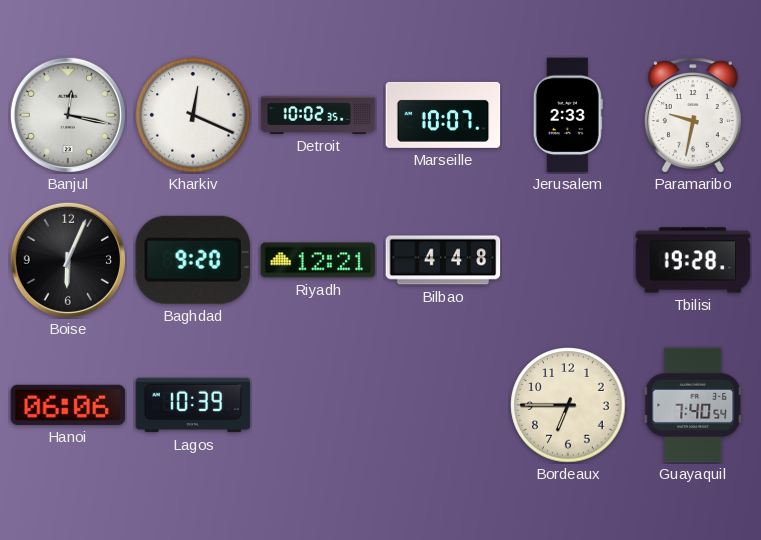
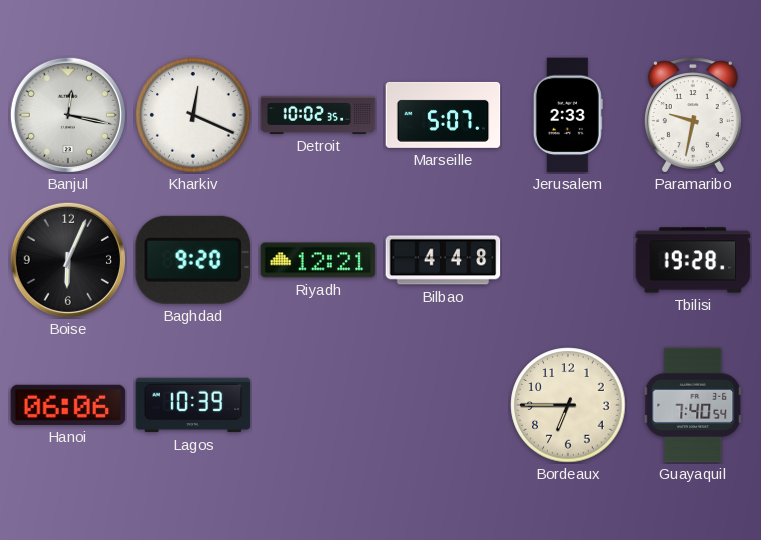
Marseille: 10:07 -> 5:07
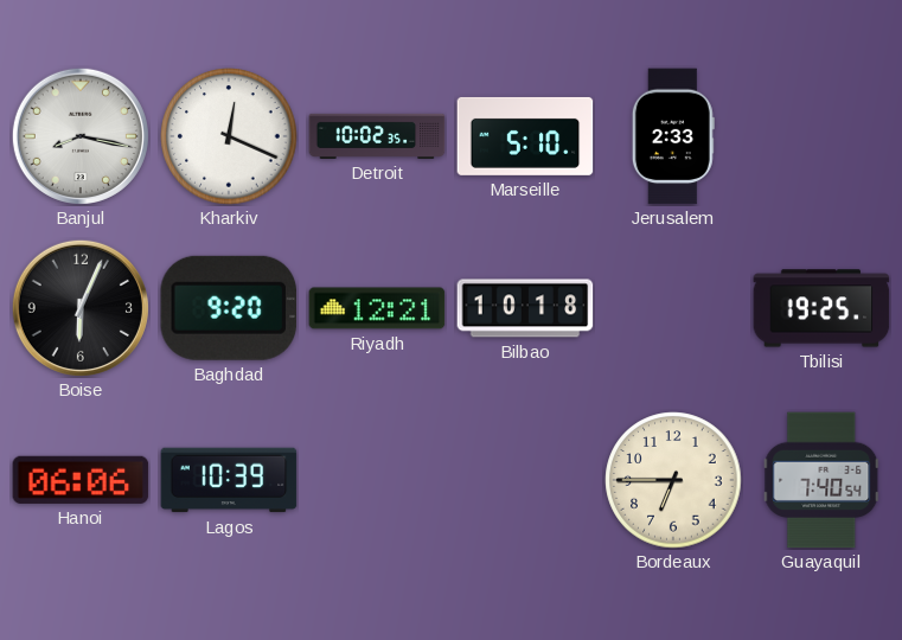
Banjul: 12:17 -> 8:17
Marseille: 5:07 -> 5:10
Paramaribo: 9:32 -> none
Bilbao: 4:48 -> 10:18
Tbilisi: 19:28 -> 19:25
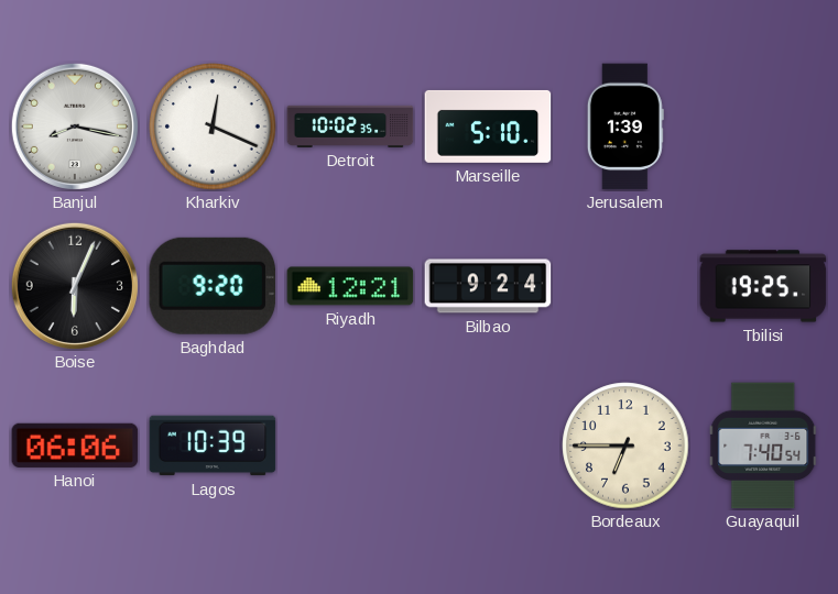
Jerusalem: 2:33 -> 1:39
Bilbao: 10:18 -> 9:24
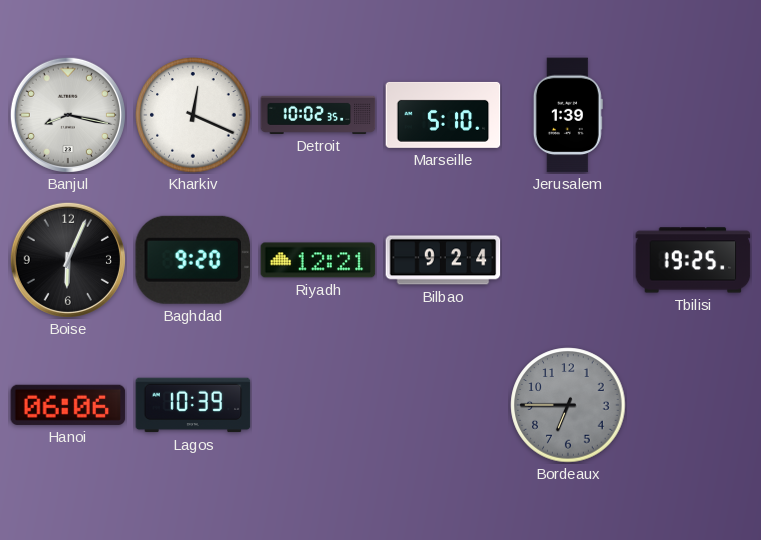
Bordeaux dial: cream -> grey
Guayaquil: 7:40 -> none
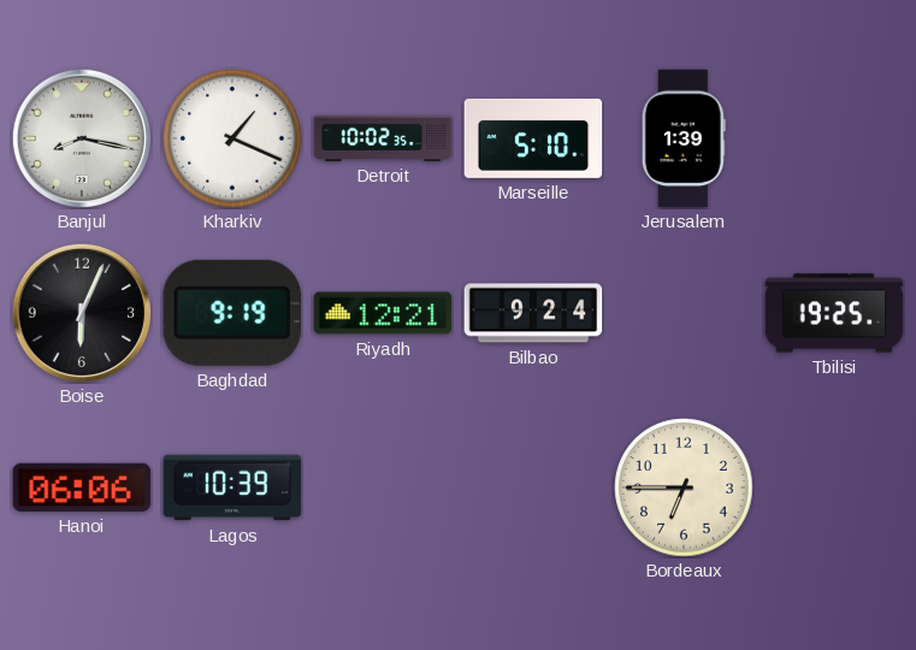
Kharkiv: 12:19 -> 1:19
Baghdad: 9:20 -> 9:19
Bordeaux dial: grey -> cream
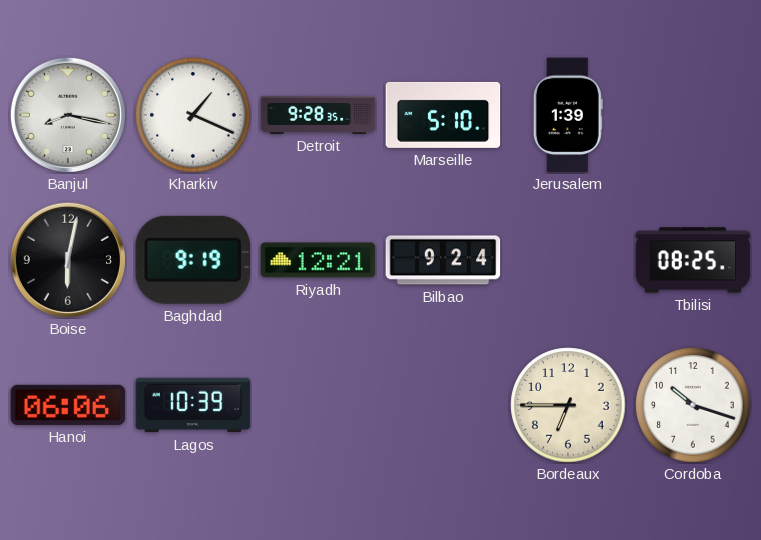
Detroit: 10:02 -> 9:28
Boise: 6:04 -> 6:02
Tbilisi: 19:25 -> 08:25
Cordoba: none -> 10:18
